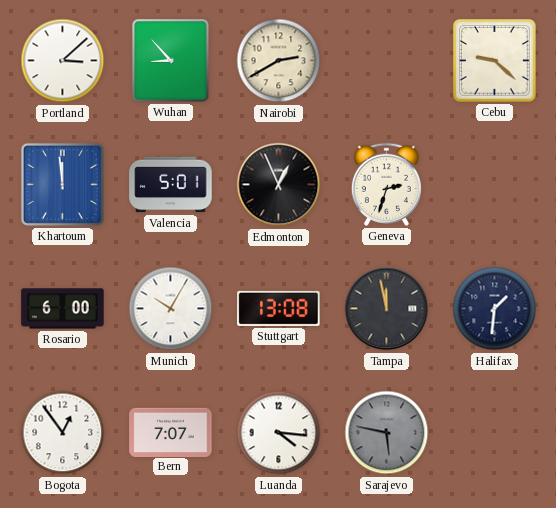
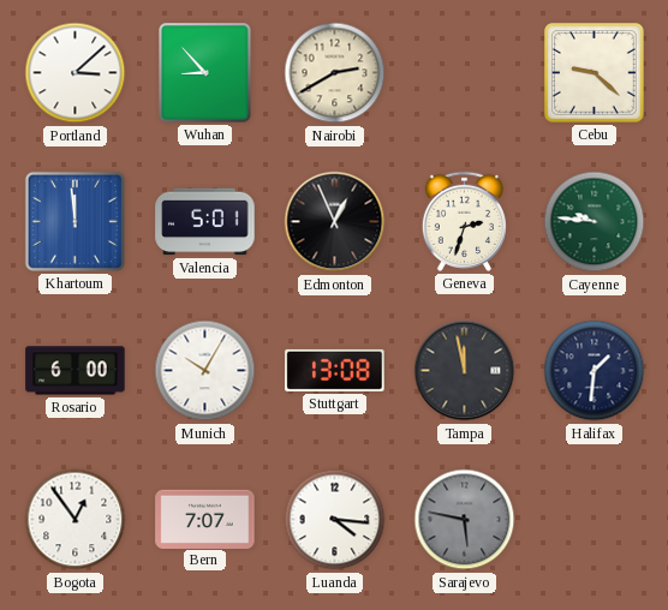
Cayenne: none -> 9:46
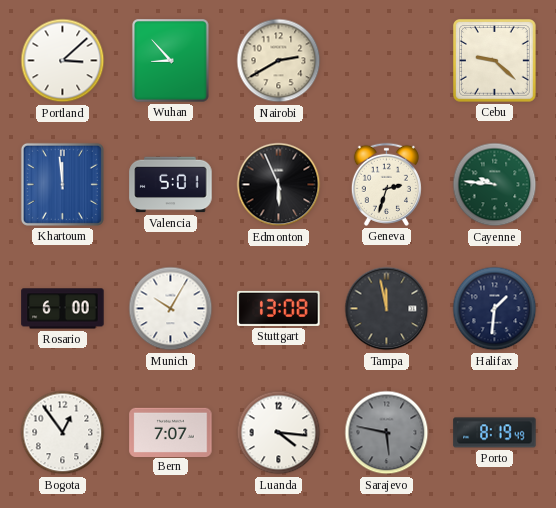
Edmonton: 12:56 -> 5:56
Porto: none -> 8:19
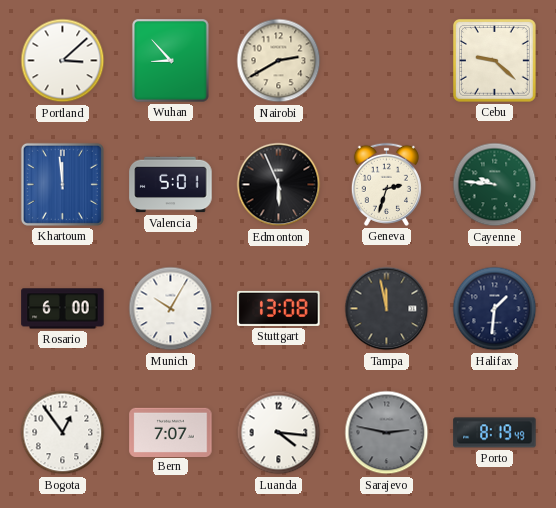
Sarajevo: 5:47 -> 2:47
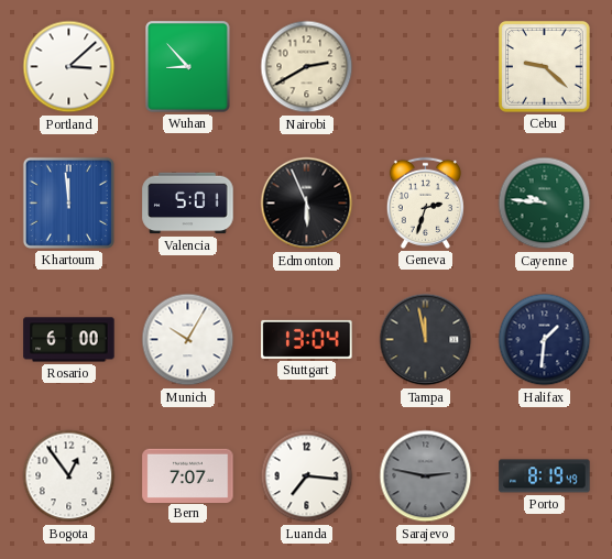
Stuttgart: 13:08 -> 13:04
Luanda: 4:16 -> 7:16
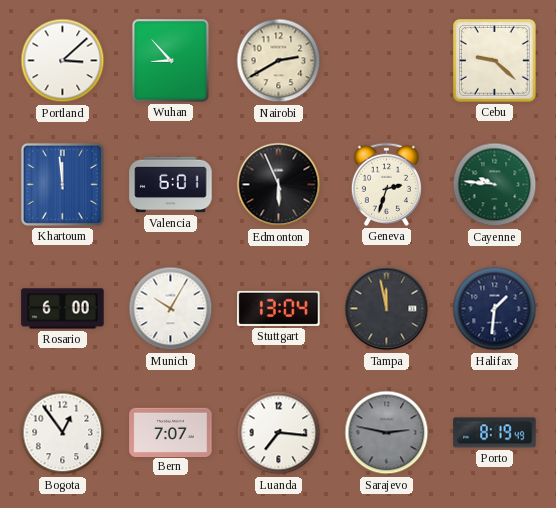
Valencia: 5:01 -> 6:01
